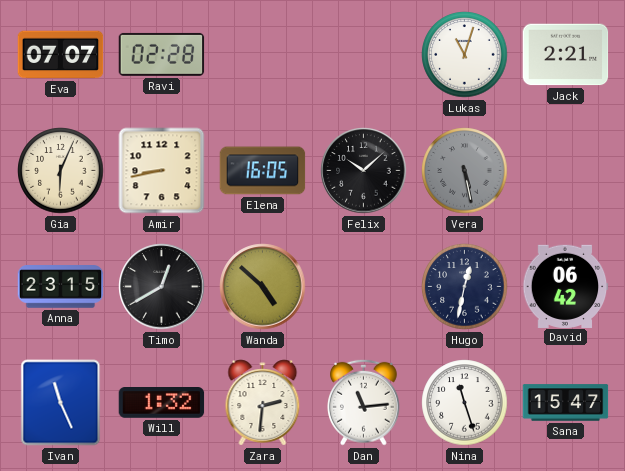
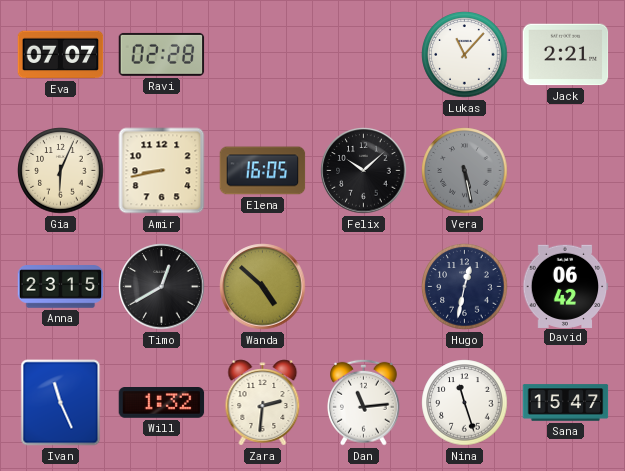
Lukas: 11:03 -> 11:07
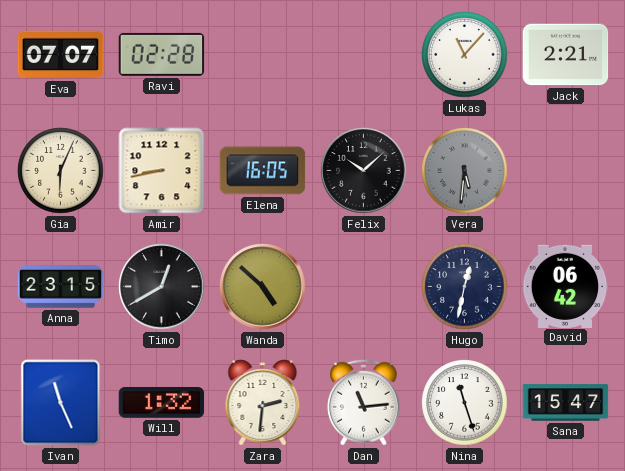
Vera: 5:28 -> 5:31
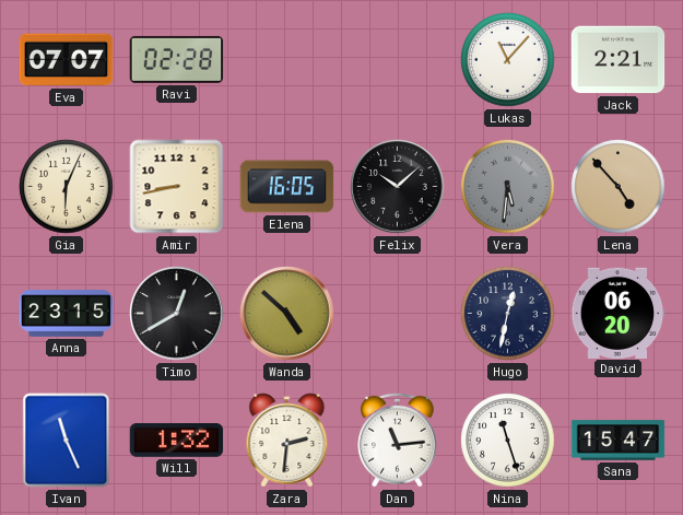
Lena: none -> 4:53
David: 06:42 -> 06:20
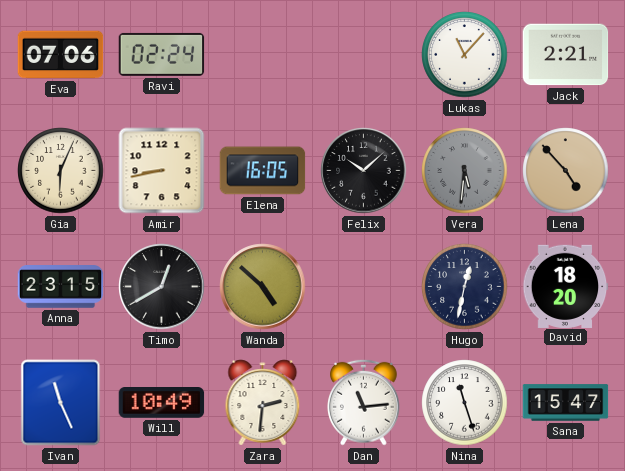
Eva: 07:07 -> 07:06
Ravi: 02:28 -> 02:24
David: 06:20 -> 18:20
Will: 1:32 -> 10:49
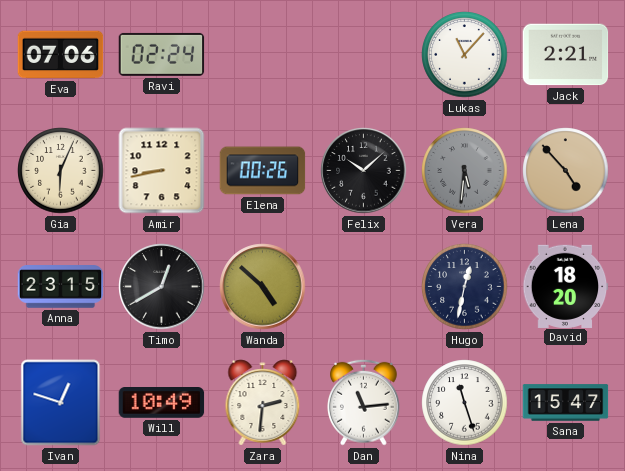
Elena: 16:05 -> 00:26
Ivan: 11:26 -> 12:48
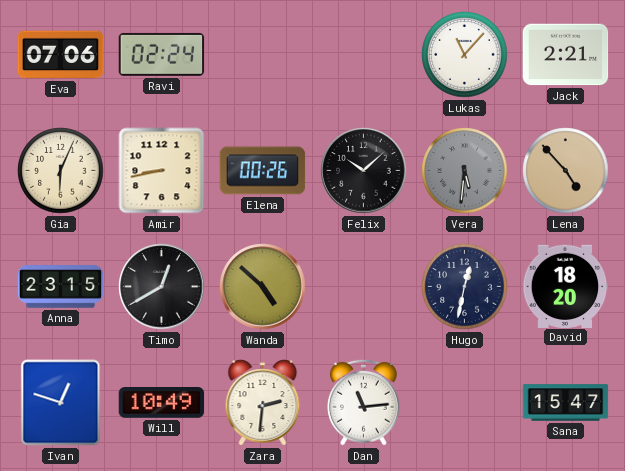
Nina: 11:27 -> none
